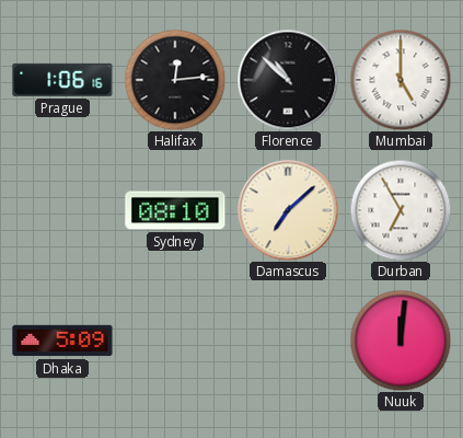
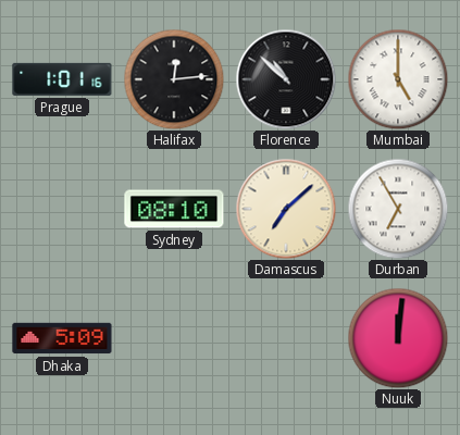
Prague: 1:06 -> 1:01
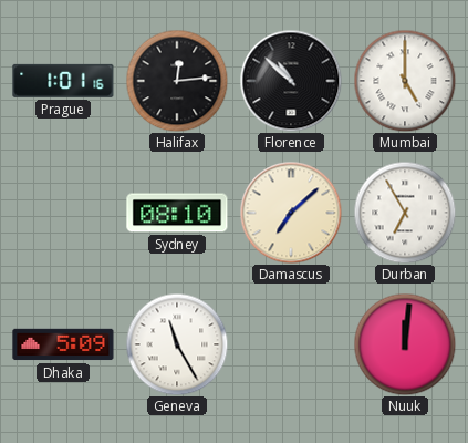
Geneva: none -> 11:25
